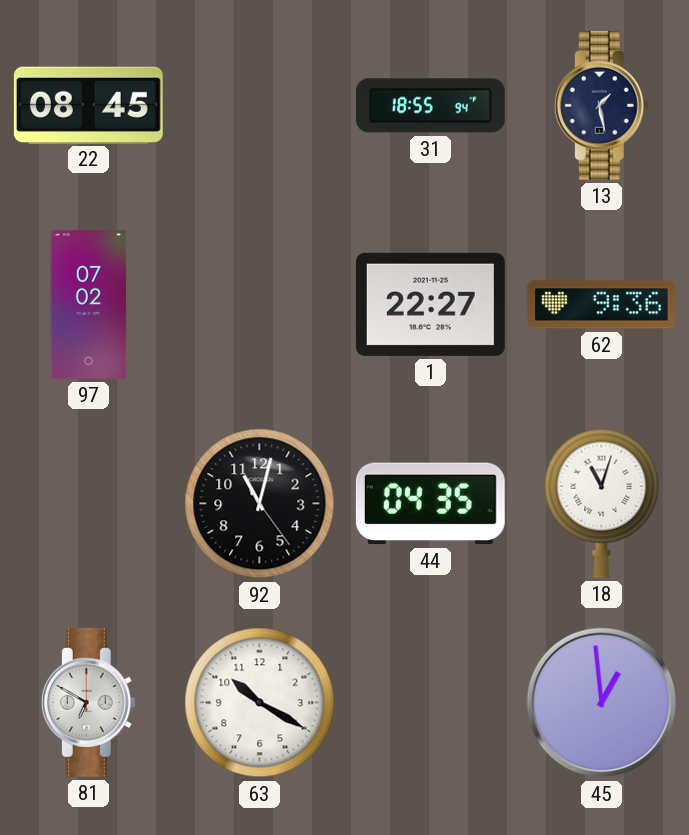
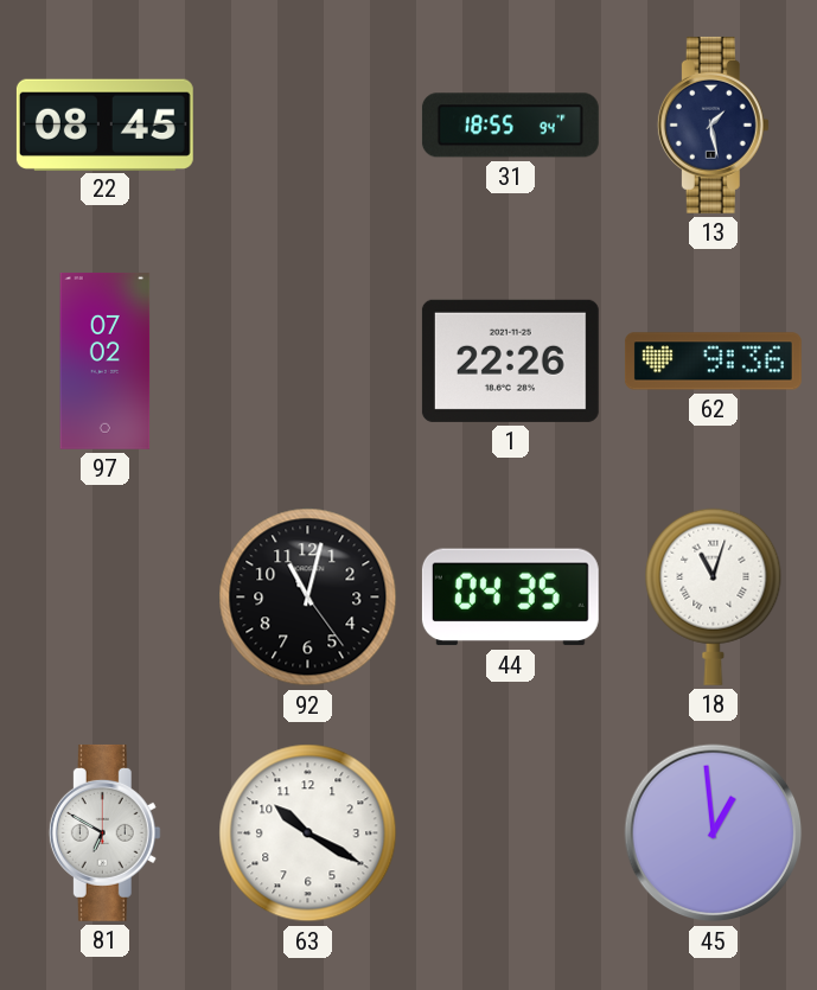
1: 22:27 -> 22:26
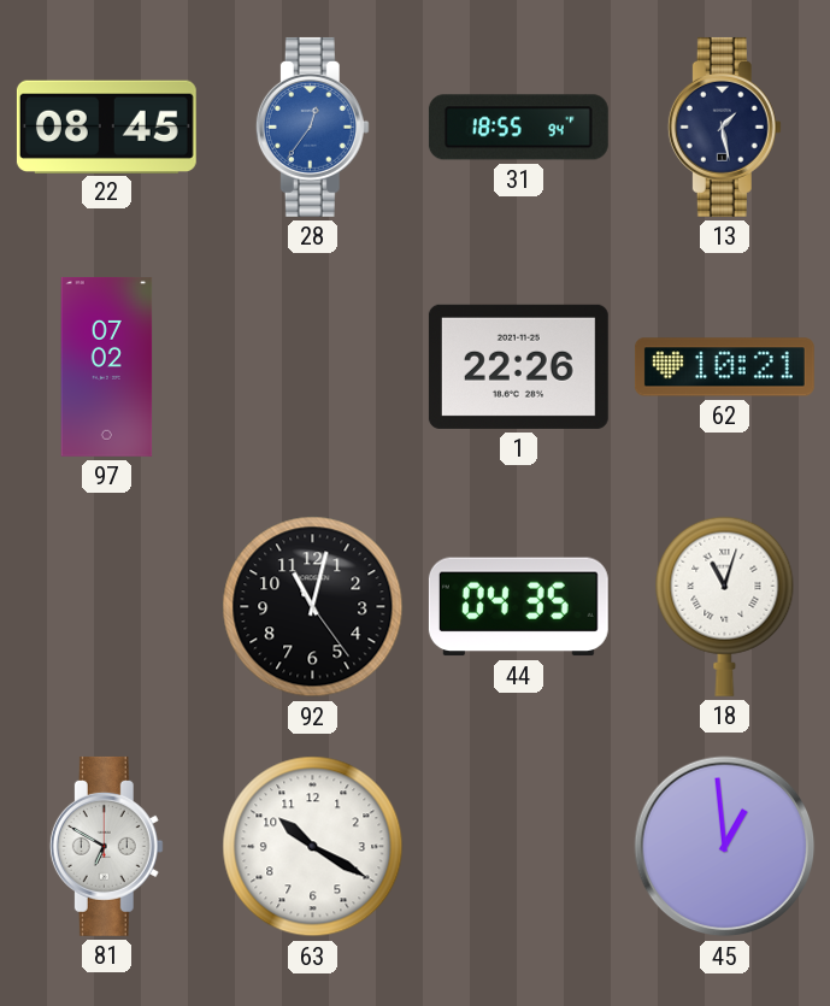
28: none -> 12:36
62: 9:36 -> 10:21
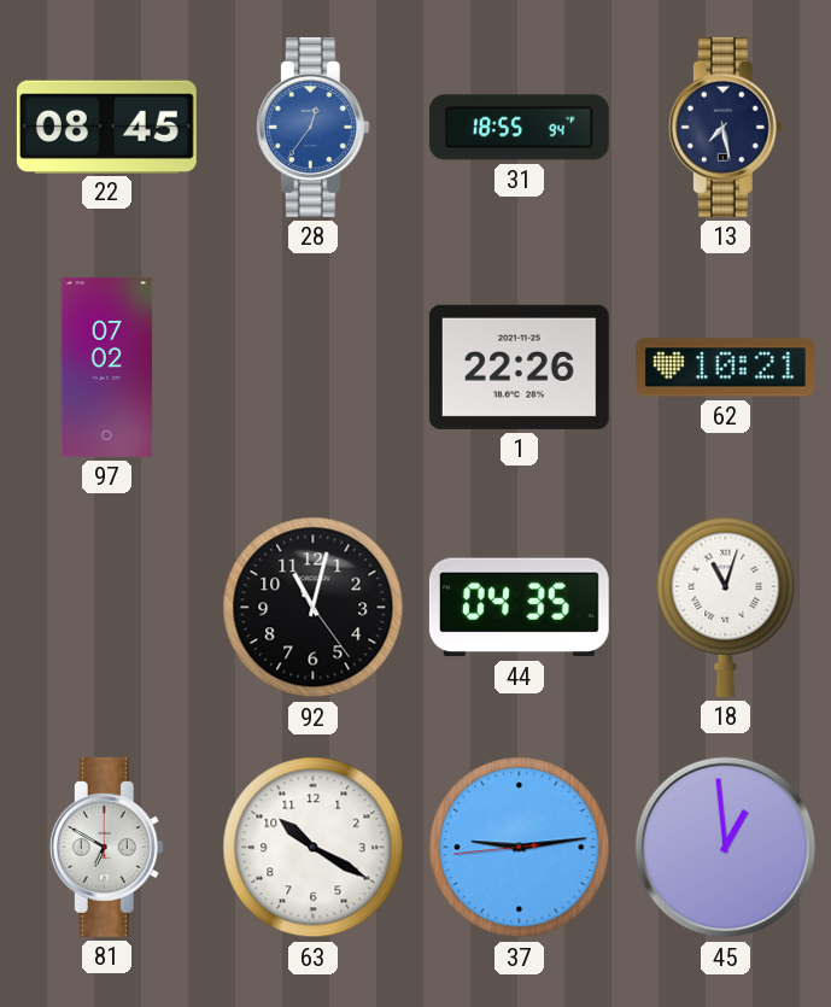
13: 1:28 -> 7:28
37: none -> 9:13
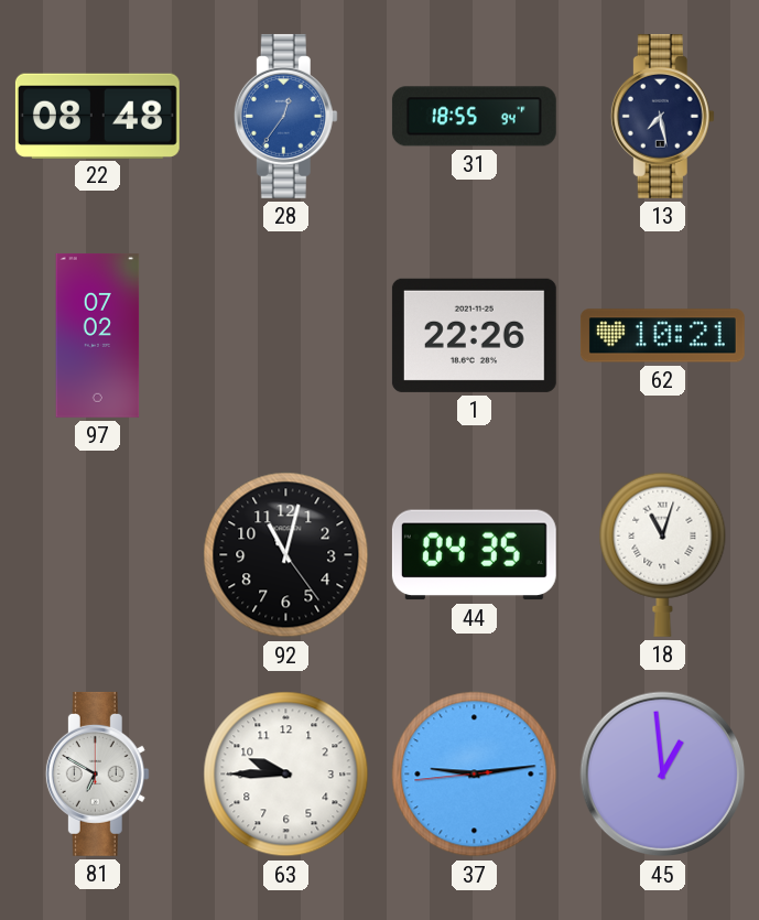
22: 08:45 -> 08:48
63: 10:20 -> 9:45
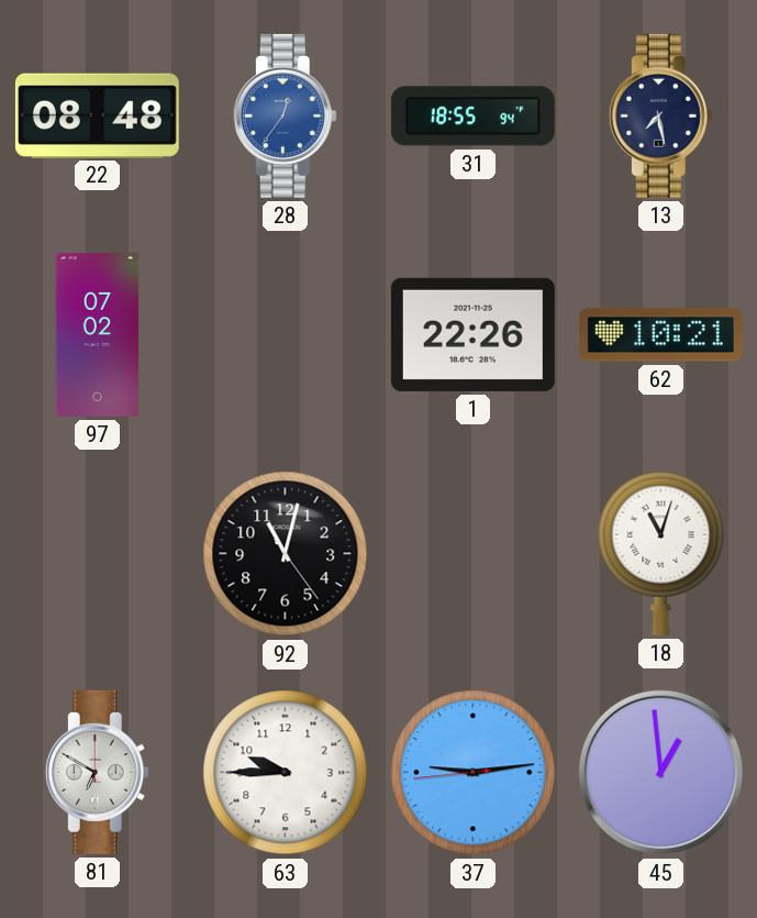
44: 04:35 -> none
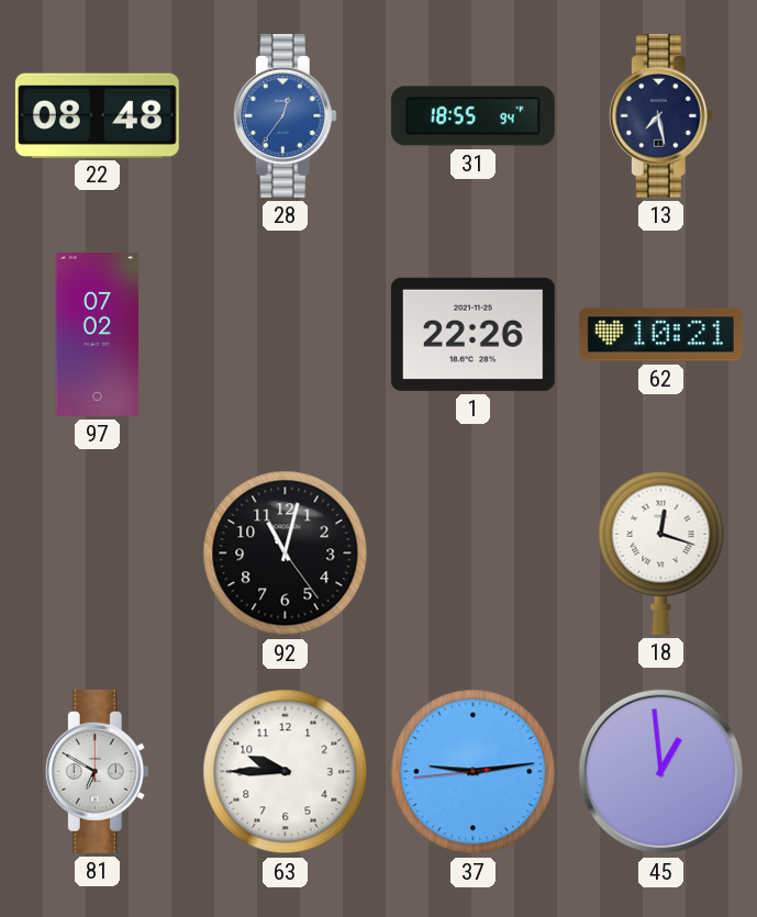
18: 11:03 -> 12:18
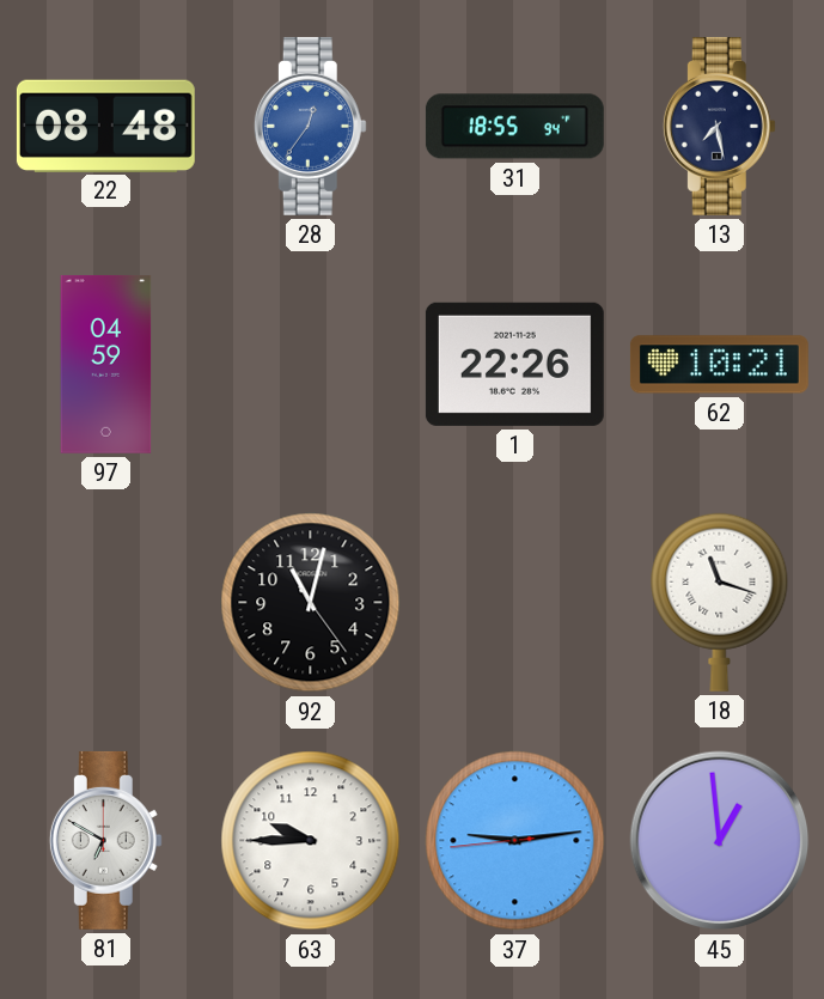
97: 07:02 -> 04:59
18: 12:18 -> 11:18
